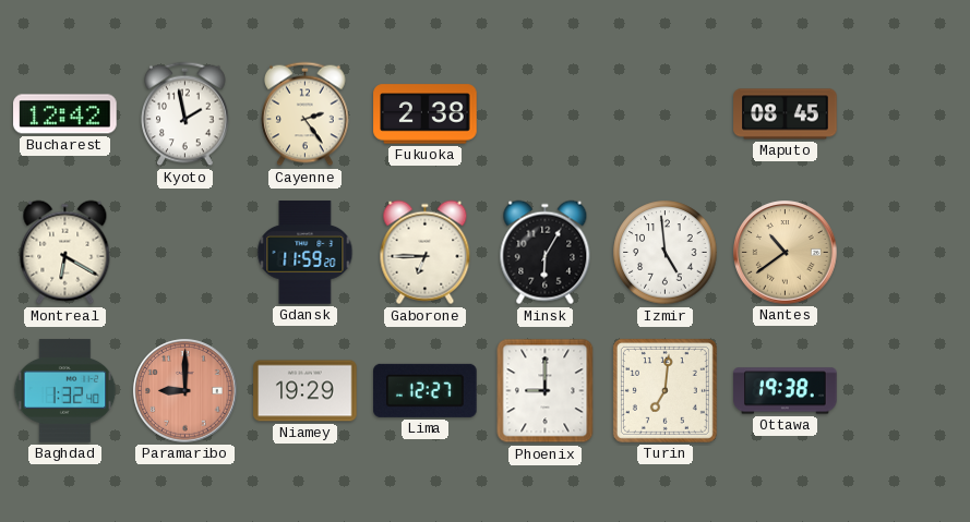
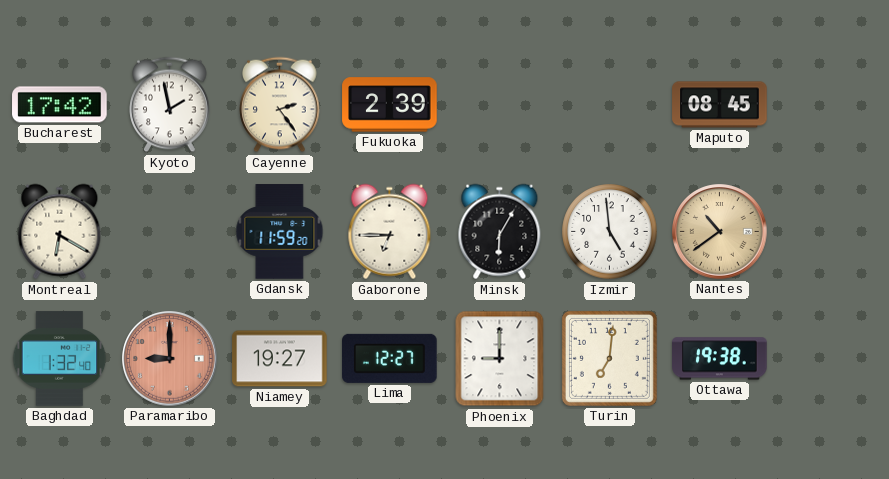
Bucharest: 12:42 -> 17:42
Fukuoka: 2:38 -> 2:39
Niamey: 19:29 -> 19:27
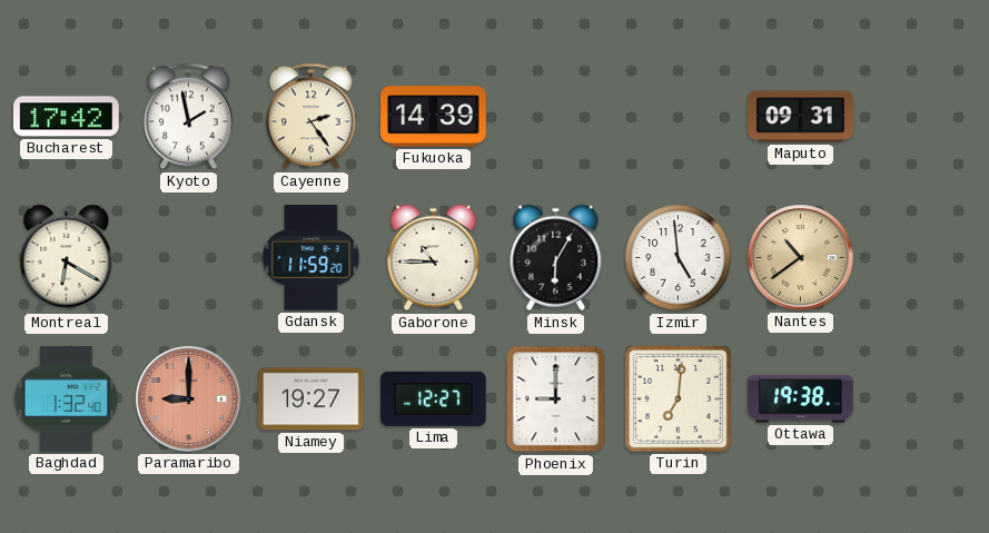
Fukuoka: 2:39 -> 14:39
Maputo: 08:45 -> 09:31
Gaborone: 6:45 -> 10:45
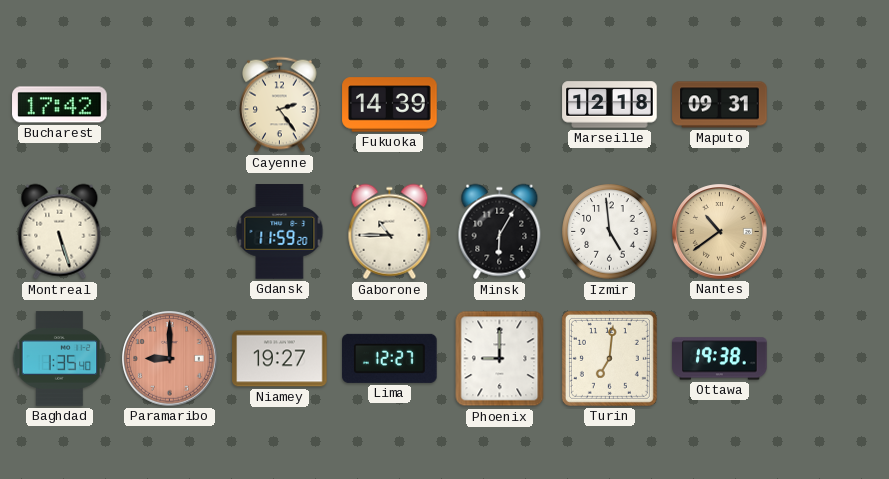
Kyoto: 1:58 -> none
Marseille: none -> 12:18
Montreal: 6:20 -> 5:27
Baghdad: 1:32 -> 1:35
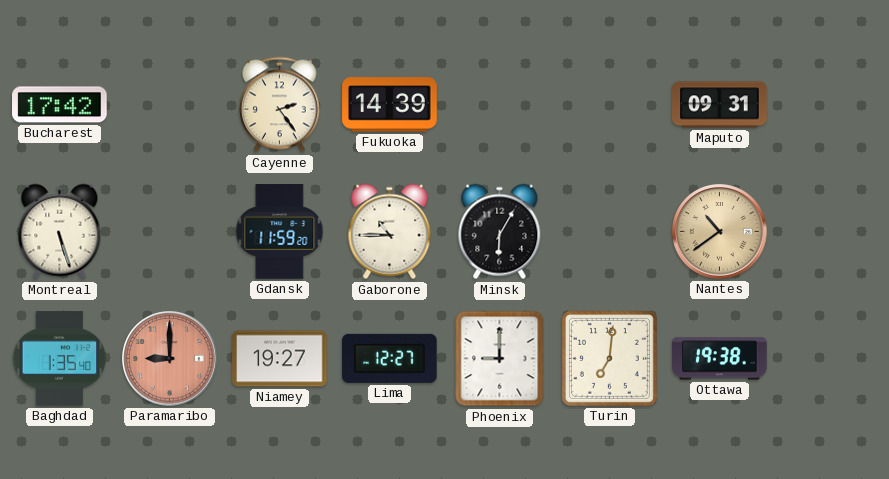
Marseille: 12:18 -> none
Izmir: 4:59 -> none
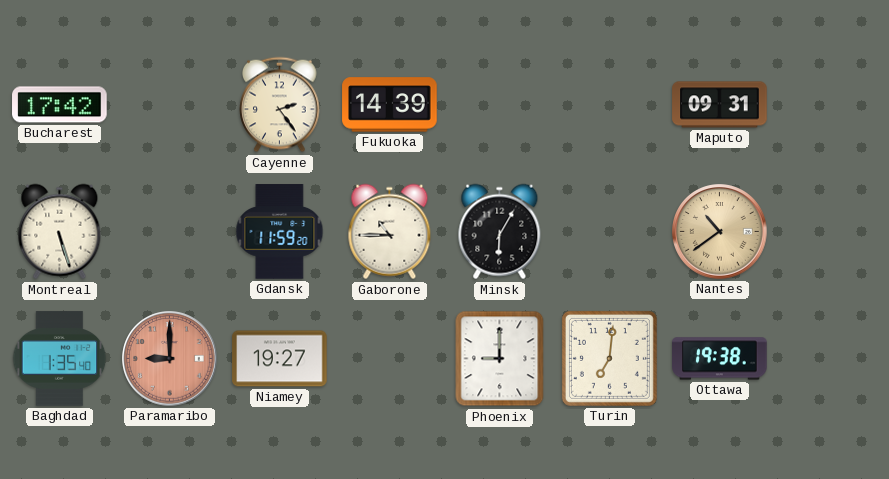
Lima: 12:27 -> none
